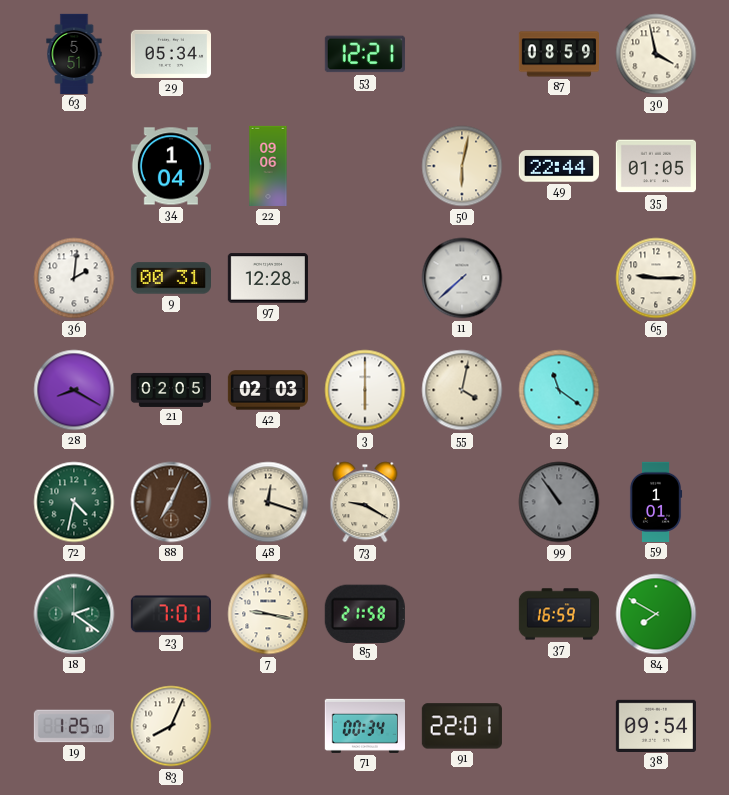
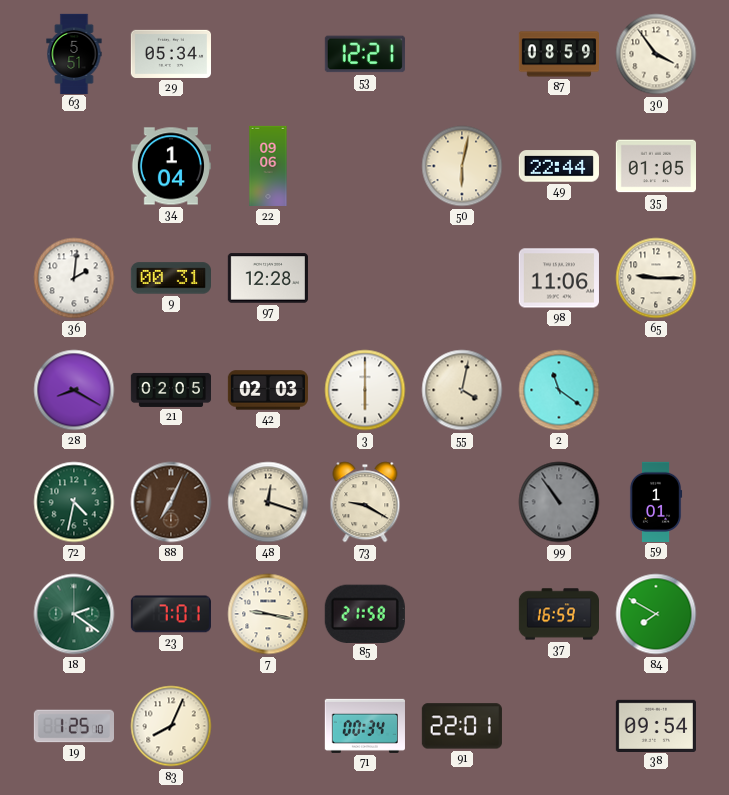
30: 3:58 -> 3:54
11: 7:38 -> none
98: none -> 11:06
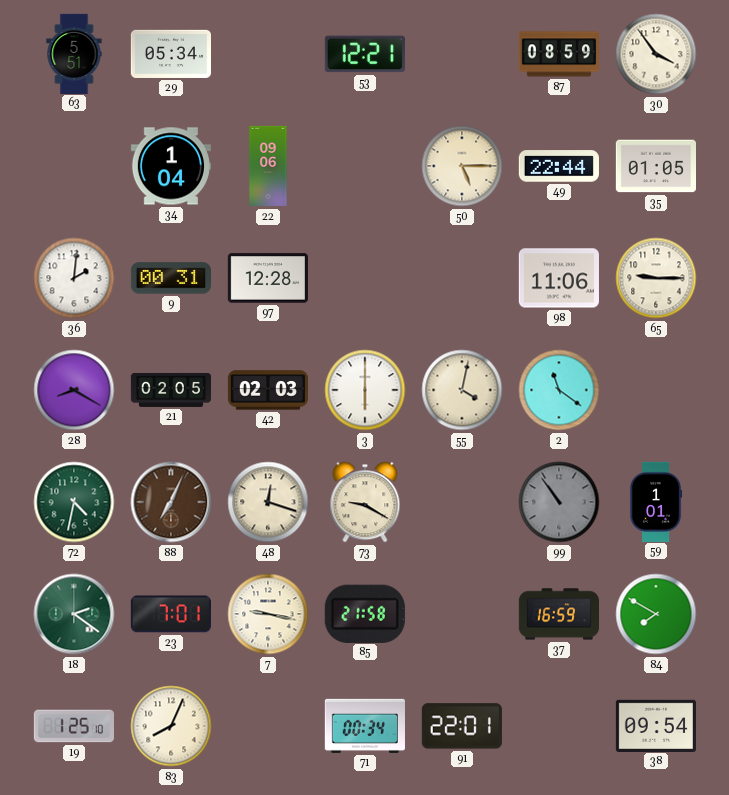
50: 6:02 -> 5:15
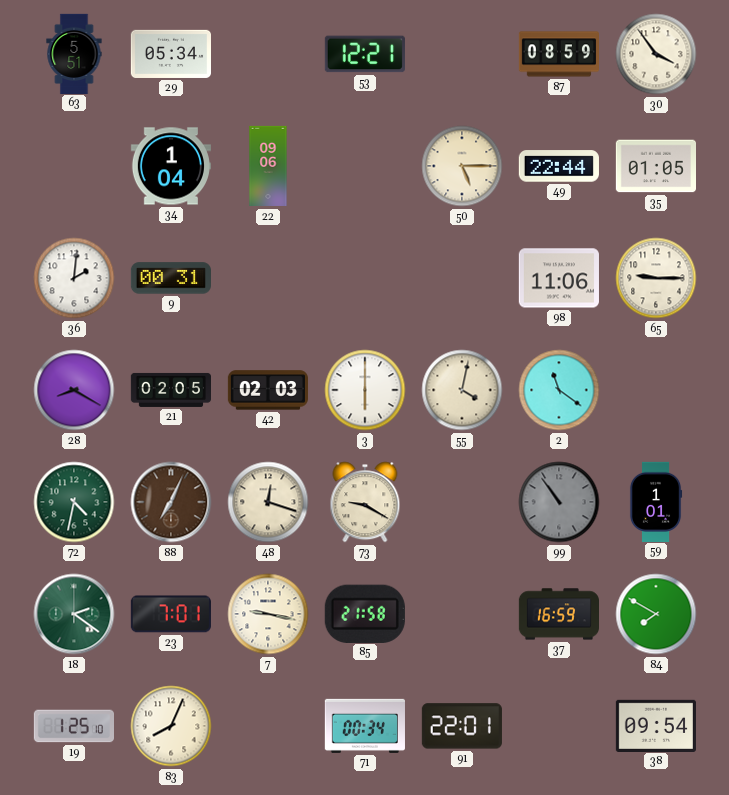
97: 12:28 -> none
